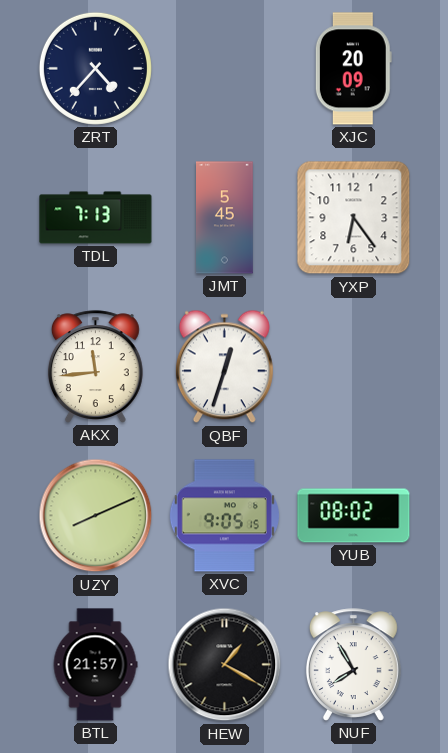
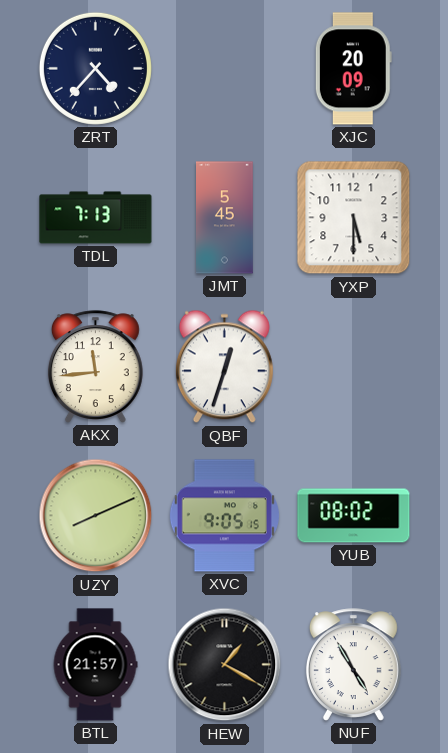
YXP: 6:24 -> 5:30
NUF: 7:55 -> 4:55
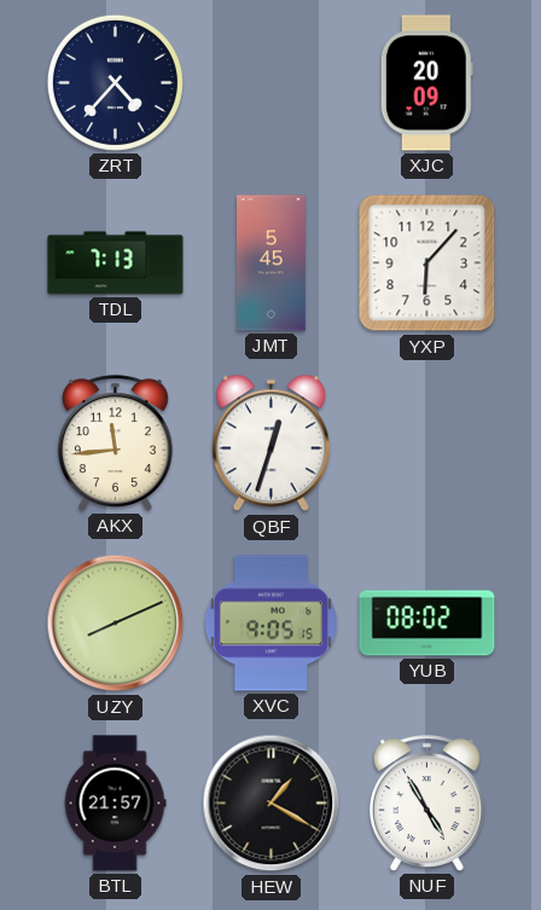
YXP: 5:30 -> 6:07
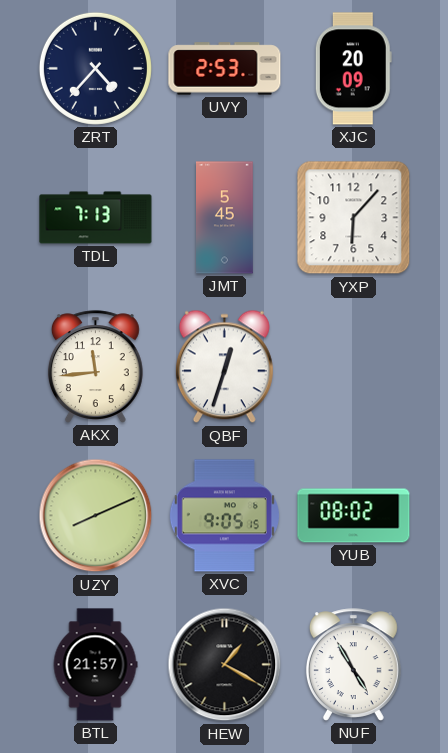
UVY: none -> 2:53
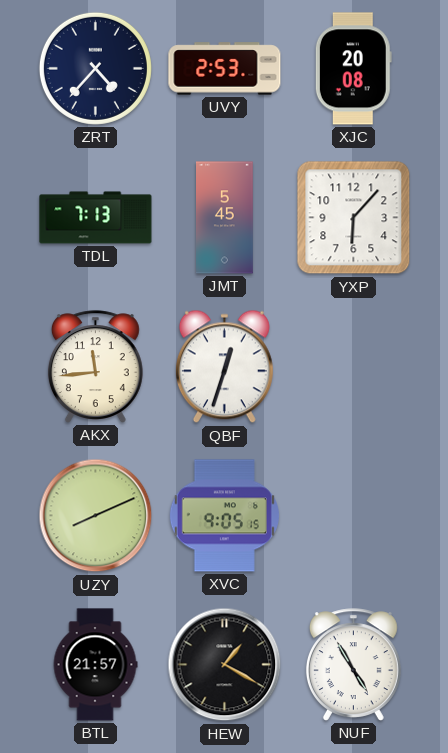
XJC: 20:09 -> 20:08
YUB: 08:02 -> none
